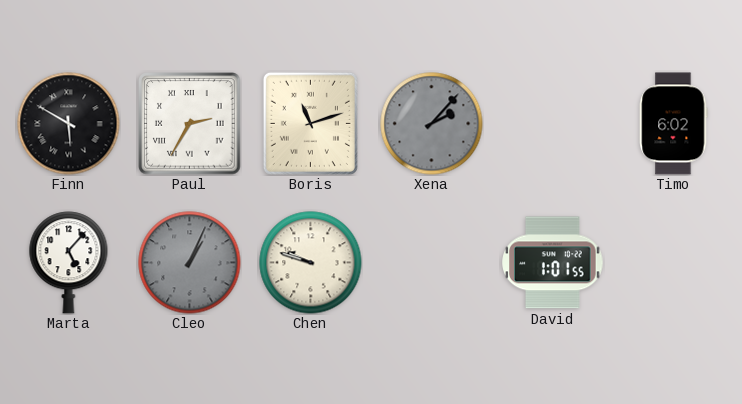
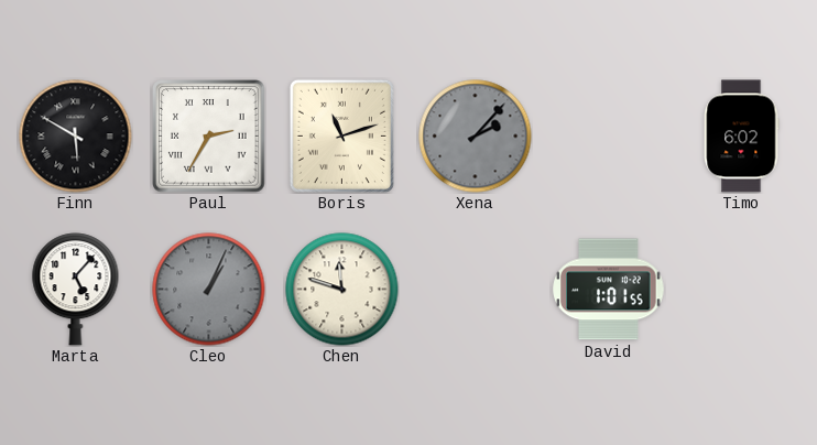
Chen: 9:48 -> 11:48
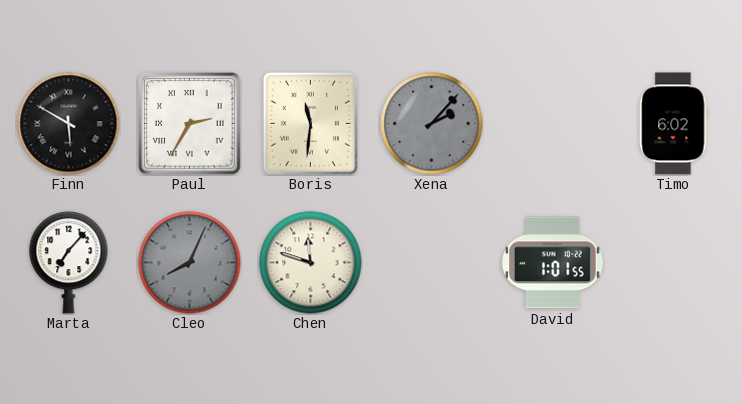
Boris: 11:12 -> 11:31
Marta: 5:07 -> 7:07
Cleo: 1:04 -> 8:04
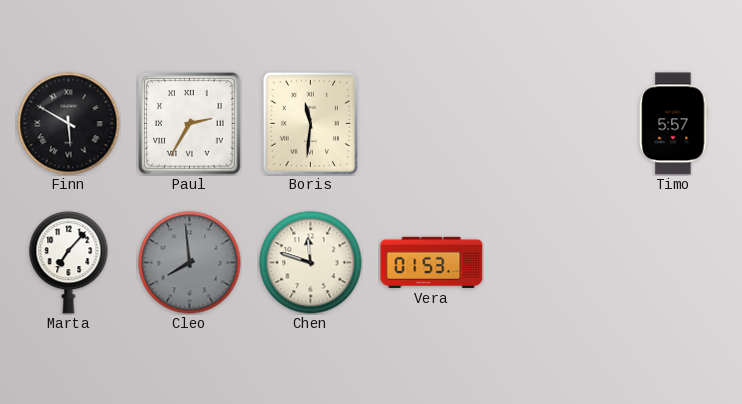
Xena: 2:07 -> none
Timo: 6:02 -> 5:57
Cleo: 8:04 -> 7:59
Vera: none -> 01:53
David: 1:01 -> none
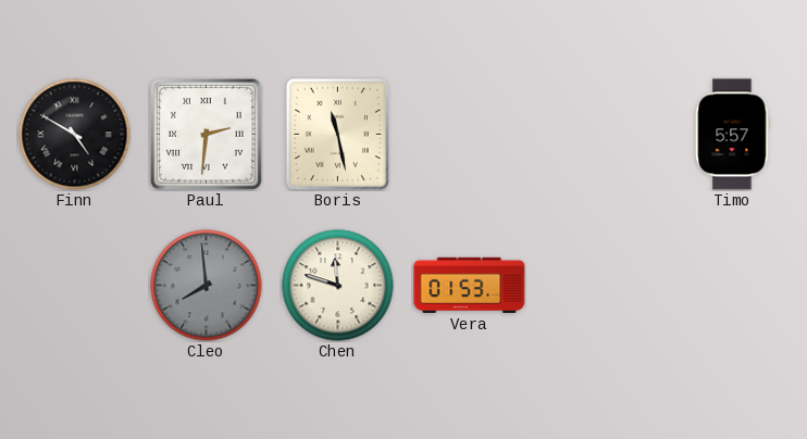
Finn: 5:50 -> 4:50
Paul: 2:35 -> 2:31
Boris: 11:31 -> 11:28
Marta: 7:07 -> none
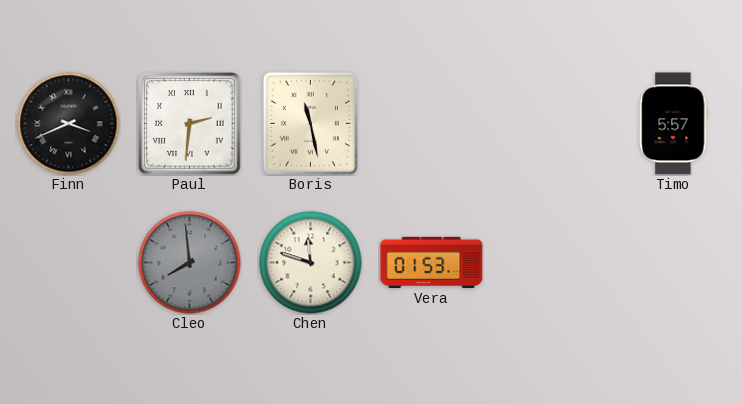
Finn: 4:50 -> 3:41
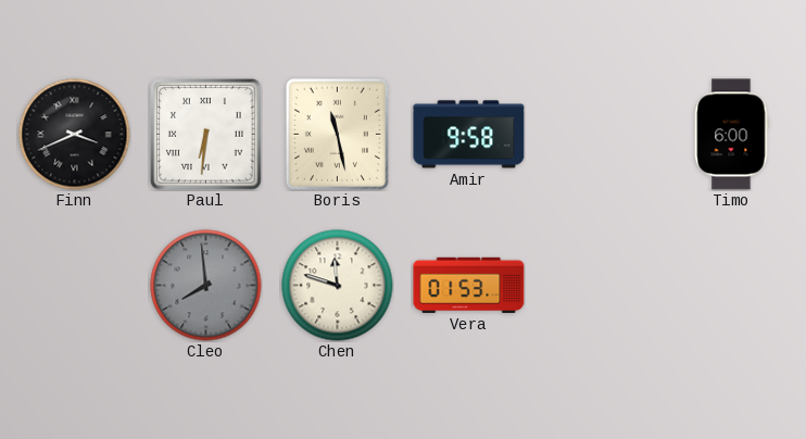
Paul: 2:31 -> 6:31
Amir: none -> 9:58
Timo: 5:57 -> 6:00
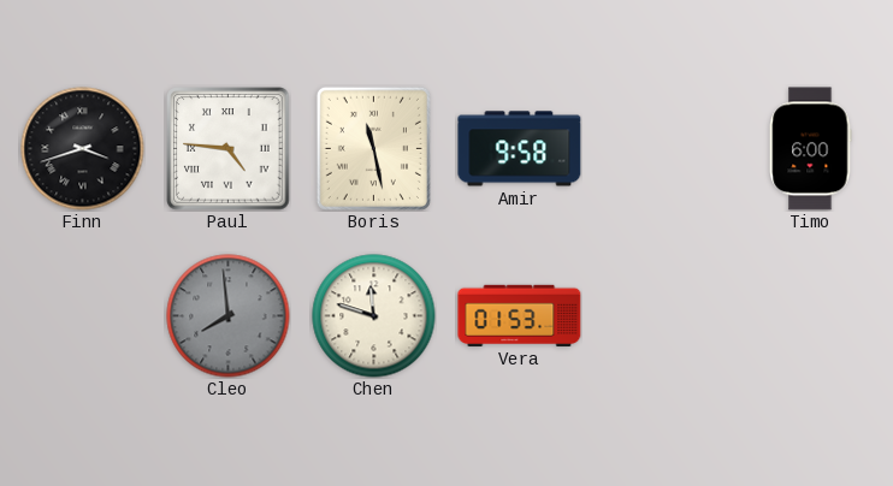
Finn: 3:41 -> 3:42
Paul: 6:31 -> 4:46
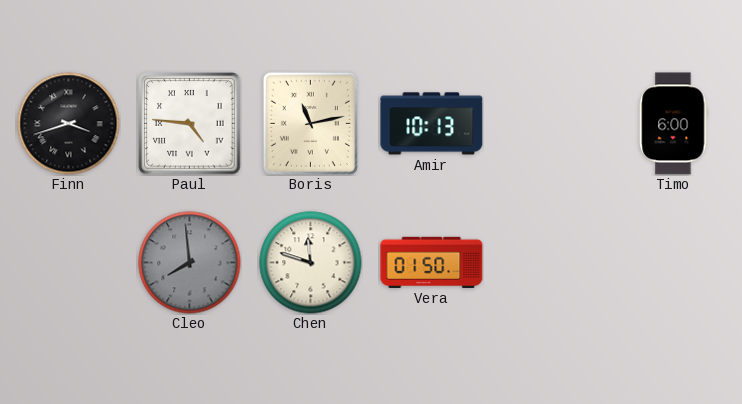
Boris: 11:28 -> 11:13
Amir: 9:58 -> 10:13
Vera: 01:53 -> 01:50
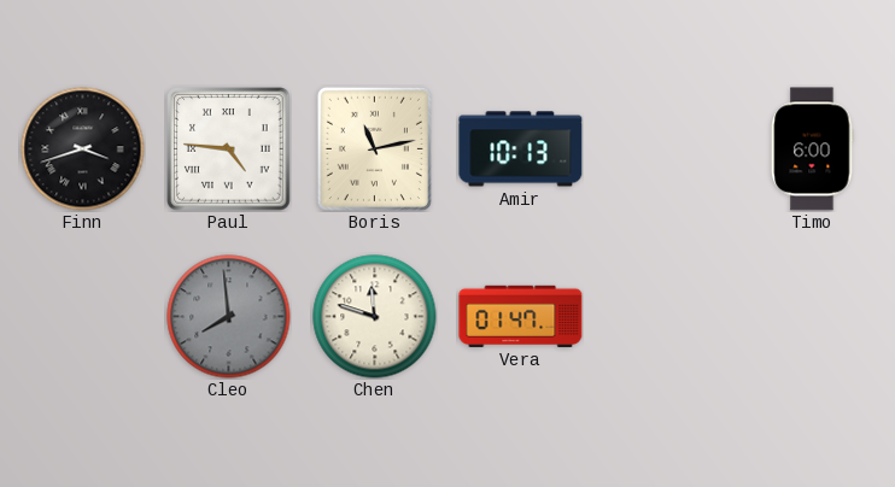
Vera: 01:50 -> 01:47
